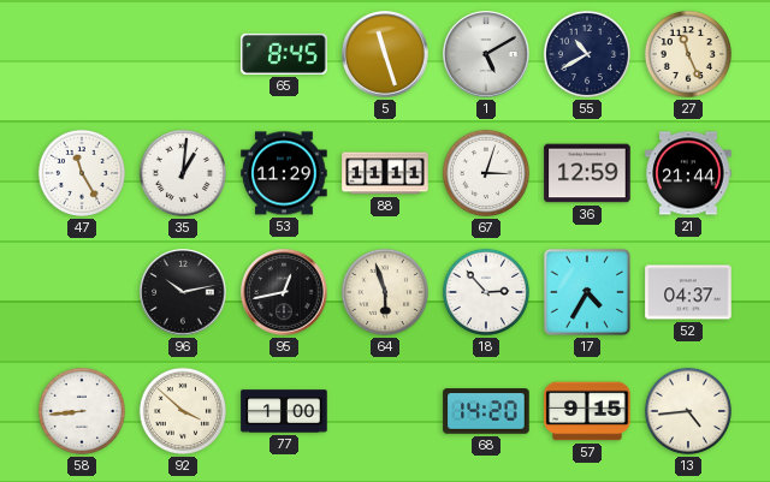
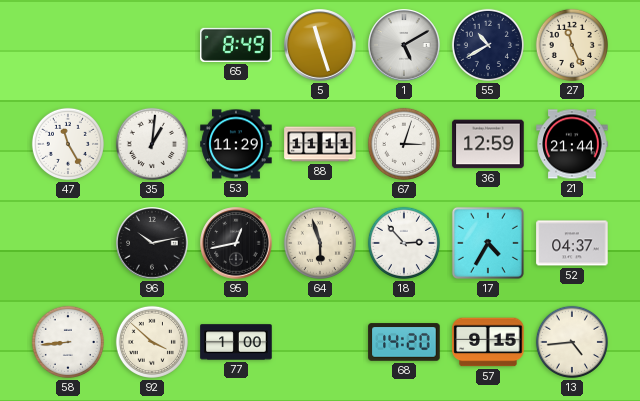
65: 8:45 -> 8:49
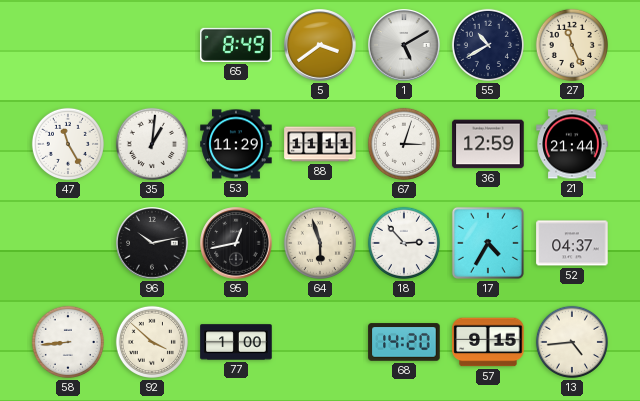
5: 11:27 -> 3:39
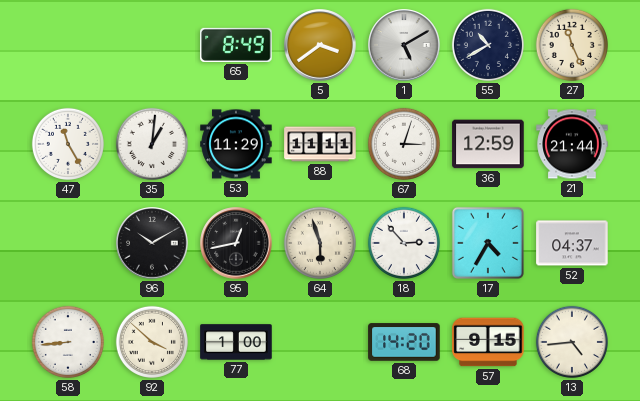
96: 10:13 -> 10:10
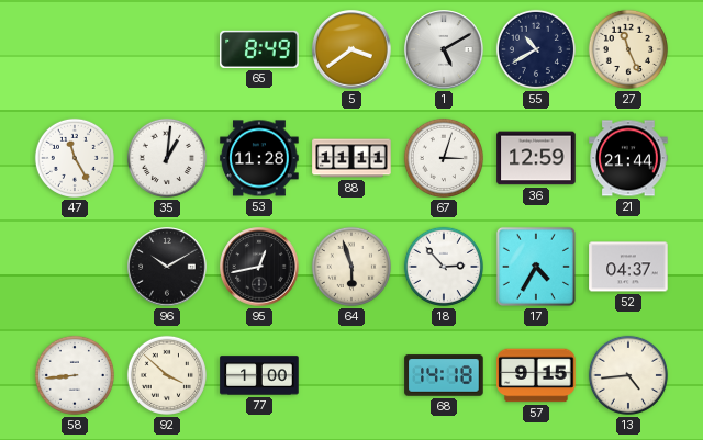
53: 11:29 -> 11:28
68: 14:20 -> 14:18
